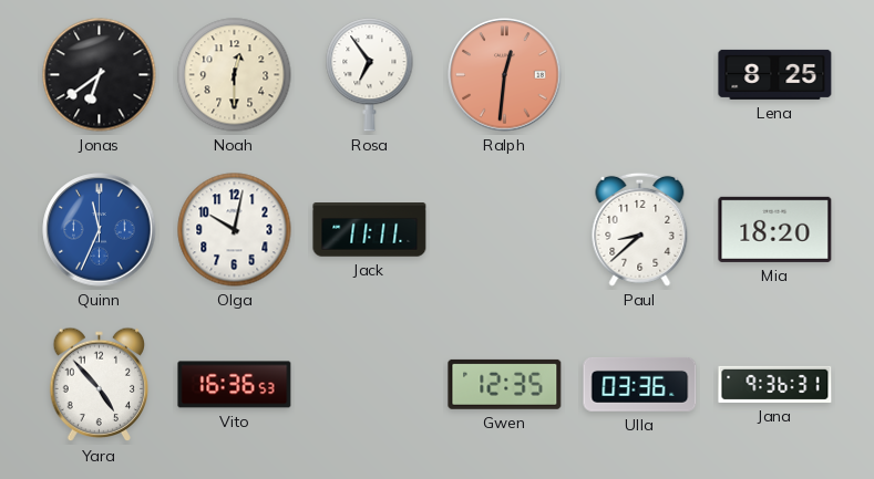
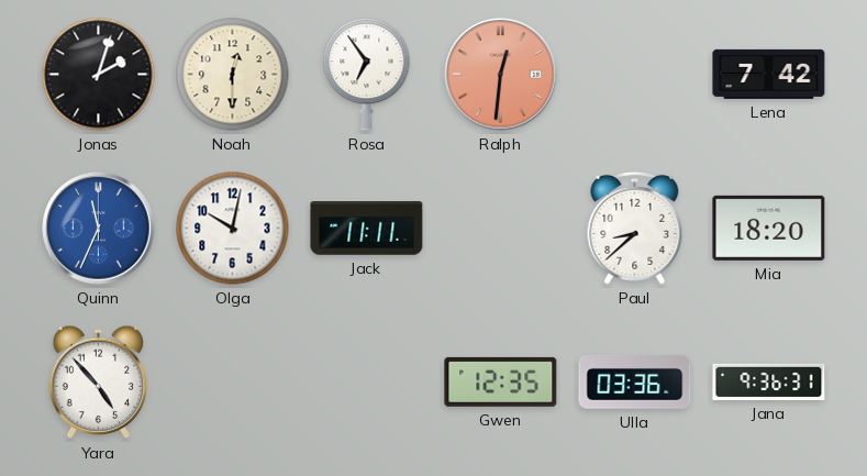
Jonas: 6:39 -> 2:03
Lena: 8:25 -> 7:42
Vito: 16:36 -> none
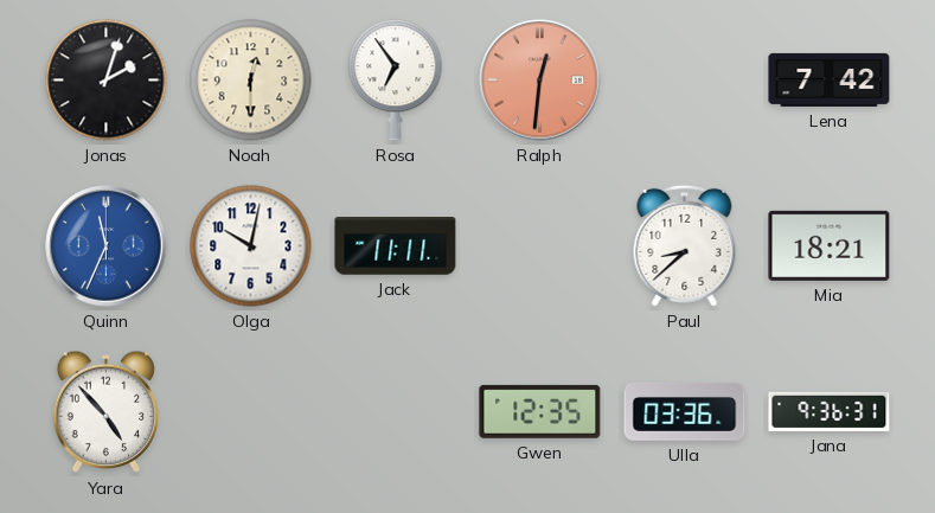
Mia: 18:20 -> 18:21
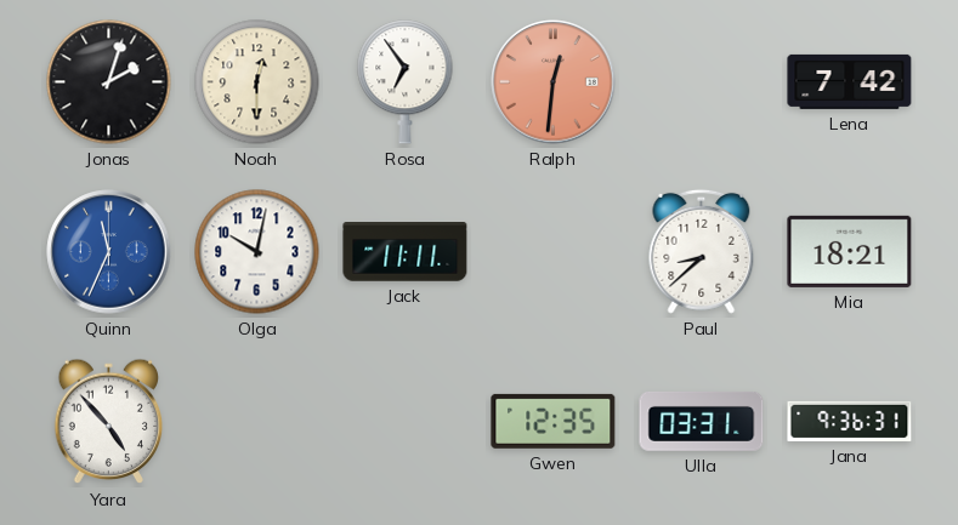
Ulla: 03:36 -> 03:31
